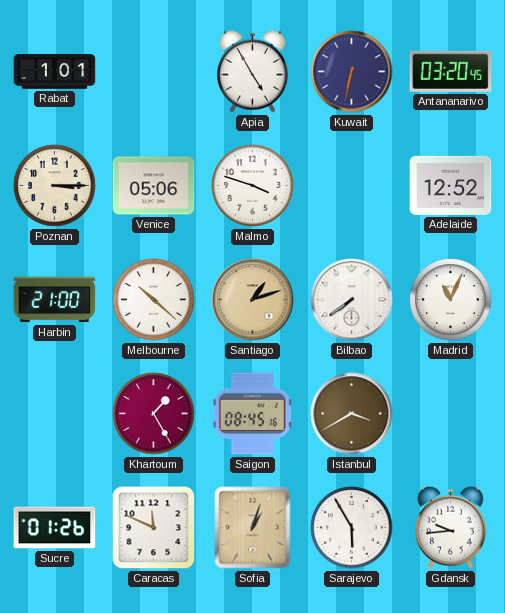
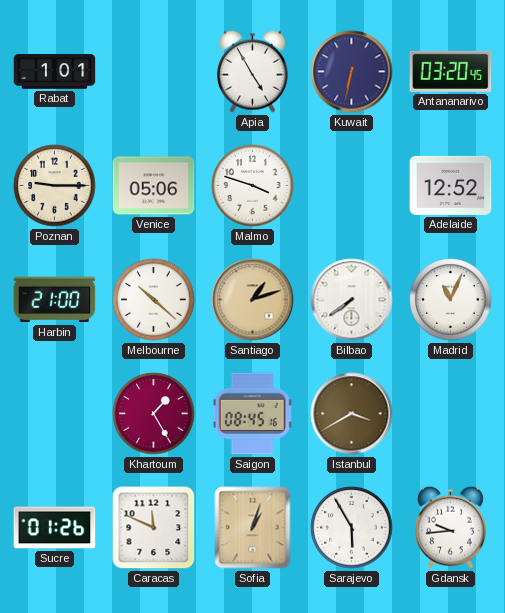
Poznan: 3:15 -> 9:15
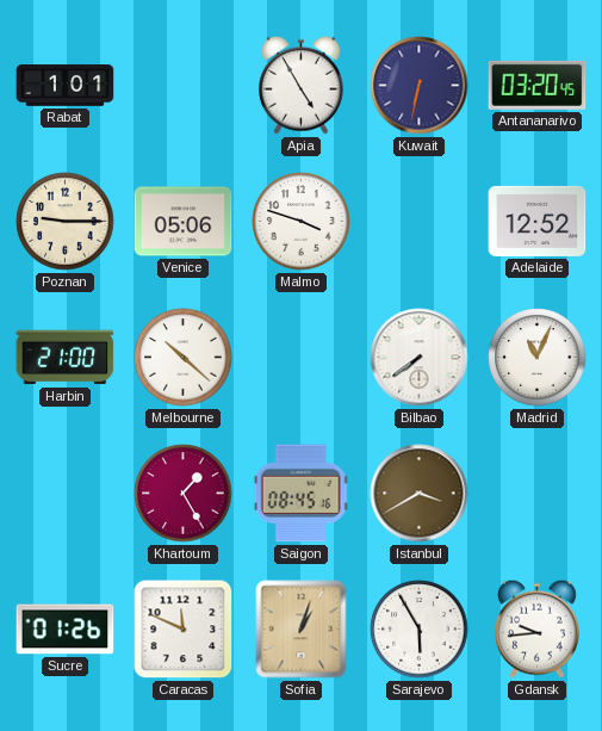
Santiago: 1:12 -> none
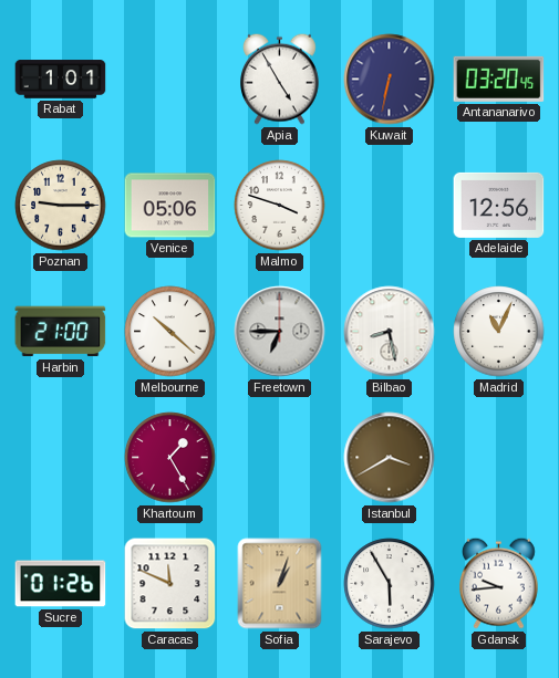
Adelaide: 12:52 -> 12:56
Freetown: none -> 6:45
Bilbao: 7:39 -> 8:28
Saigon: 08:45 -> none
